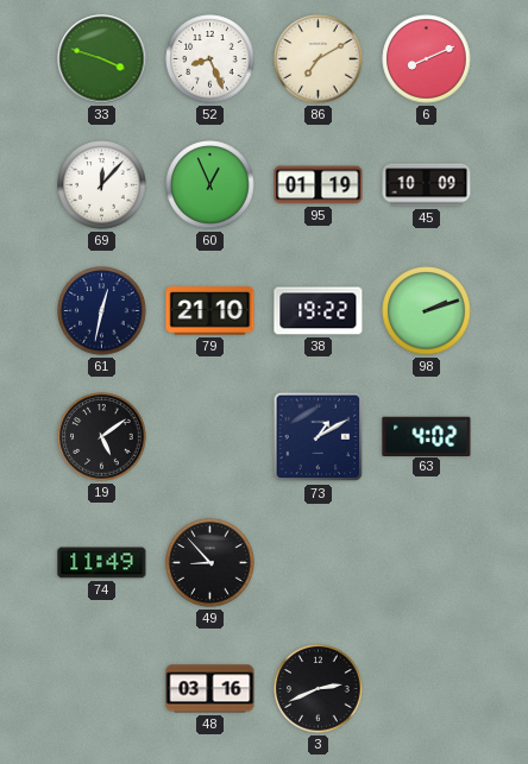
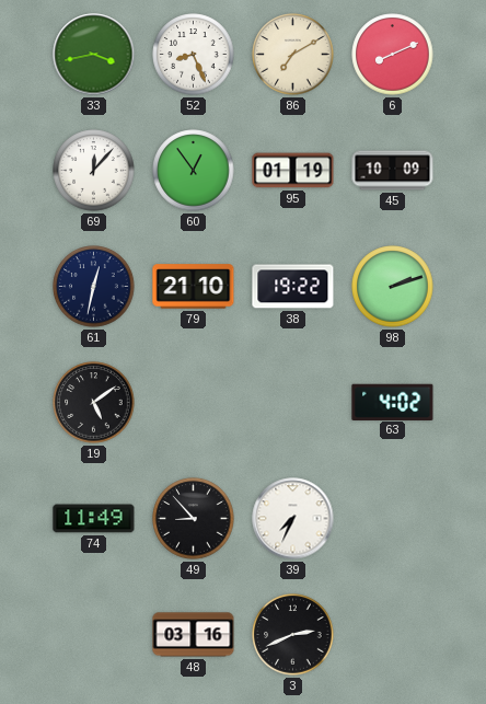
33: 3:48 -> 3:43
60: 12:56 -> 12:54
73: 1:10 -> none
39: none -> 7:34
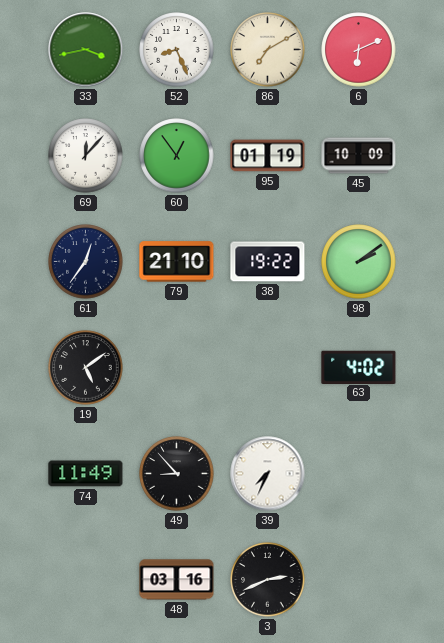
6: 8:11 -> 6:11
61: 12:32 -> 12:36
98: 2:12 -> 2:09
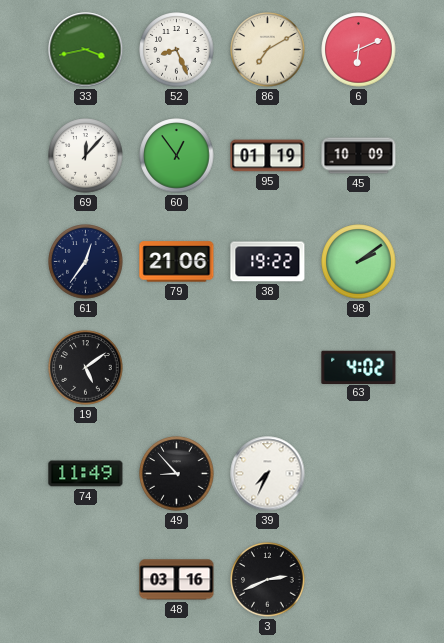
79: 21:10 -> 21:06
